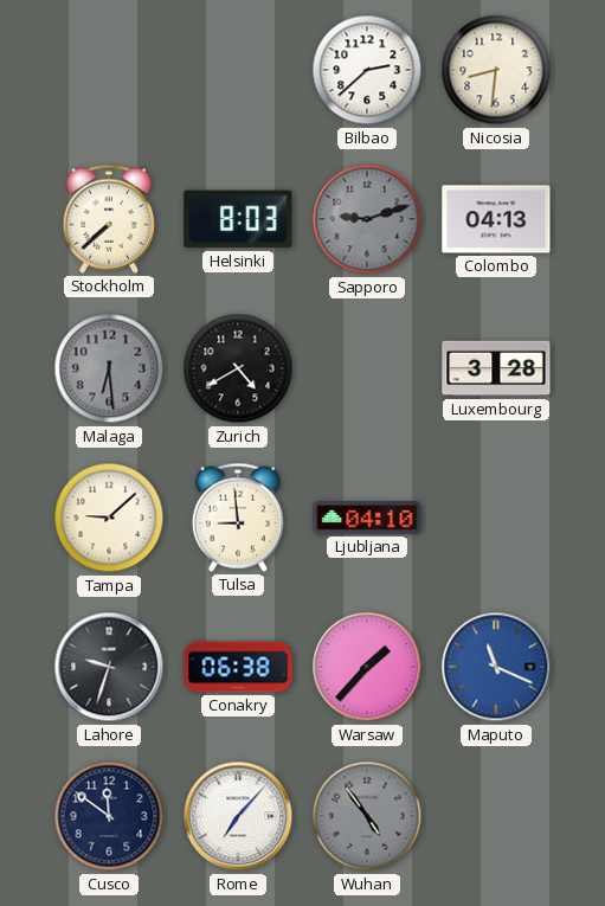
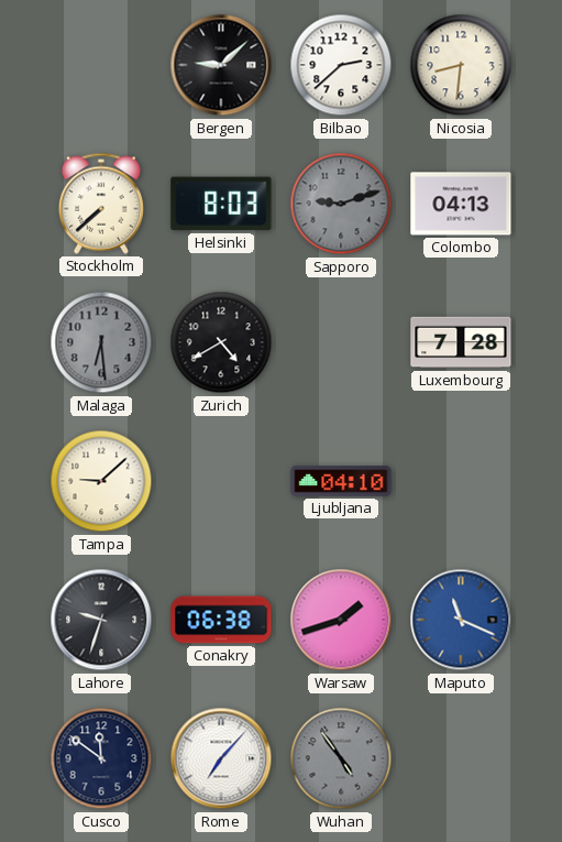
Bergen: none -> 9:08
Luxembourg: 3:28 -> 7:28
Tulsa: 8:59 -> none
Warsaw: 1:37 -> 1:42
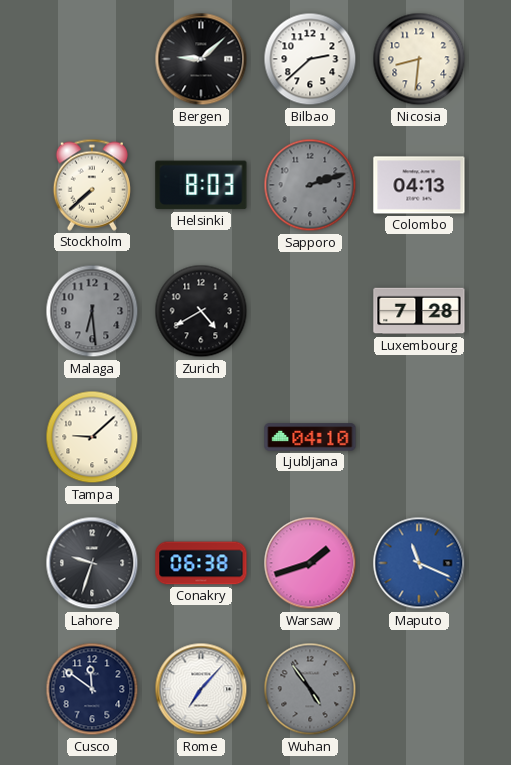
Sapporo: 9:12 -> 2:12
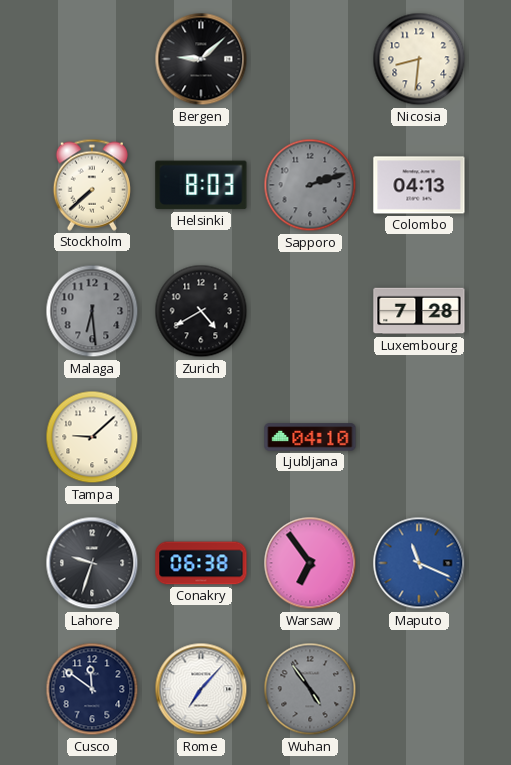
Bilbao: 2:38 -> none
Warsaw: 1:42 -> 6:54
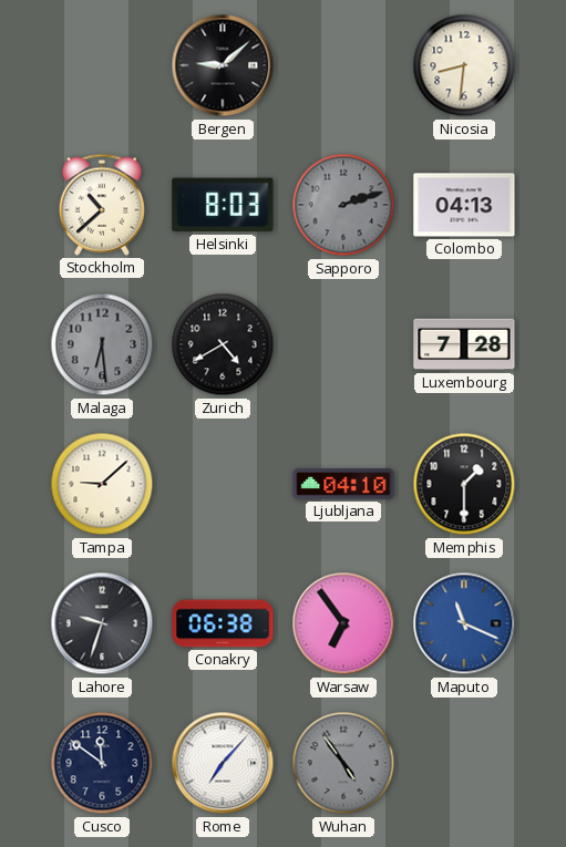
Stockholm: 7:38 -> 10:38
Memphis: none -> 1:30
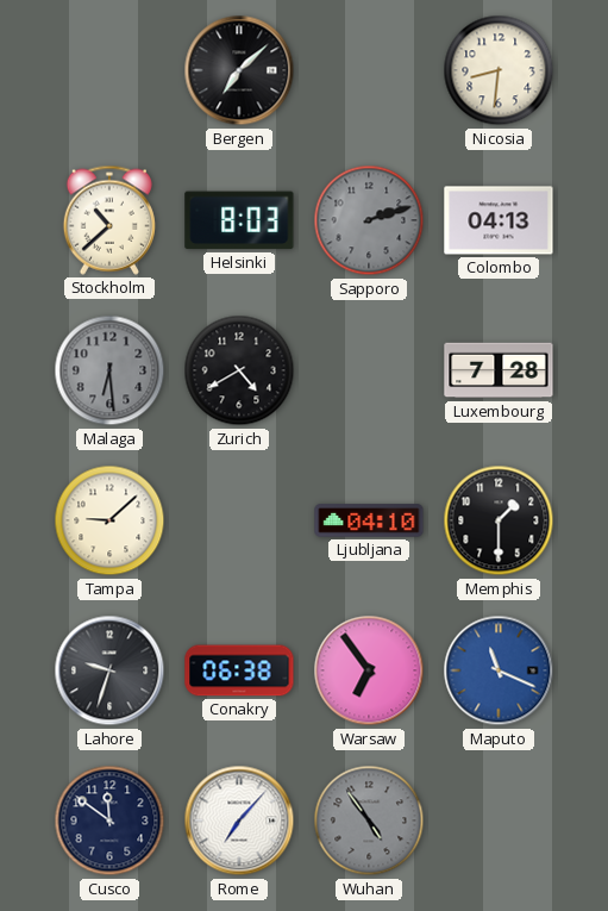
Bergen: 9:08 -> 7:08
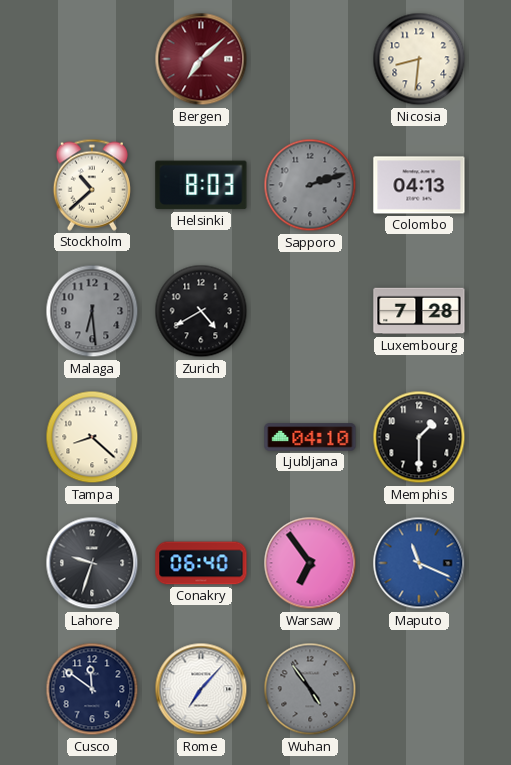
Bergen dial: black -> burgundy
Tampa: 9:08 -> 8:22
Conakry: 06:38 -> 06:40
